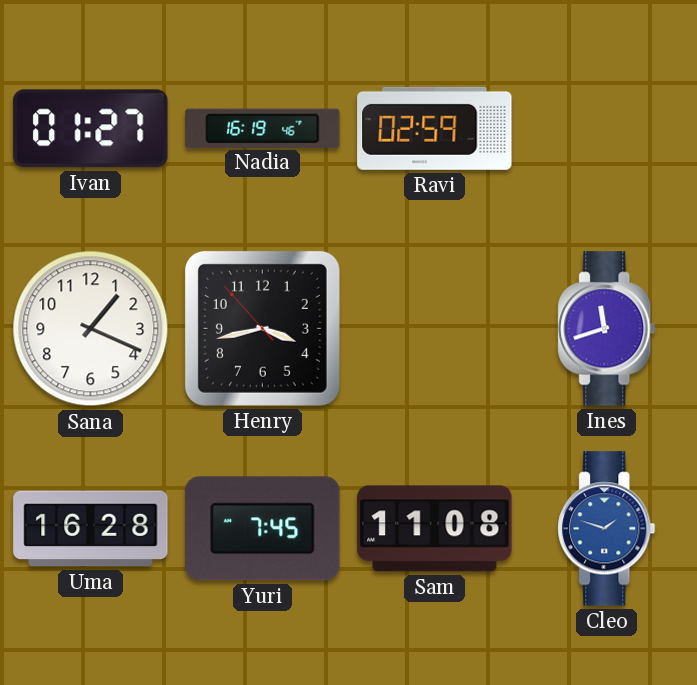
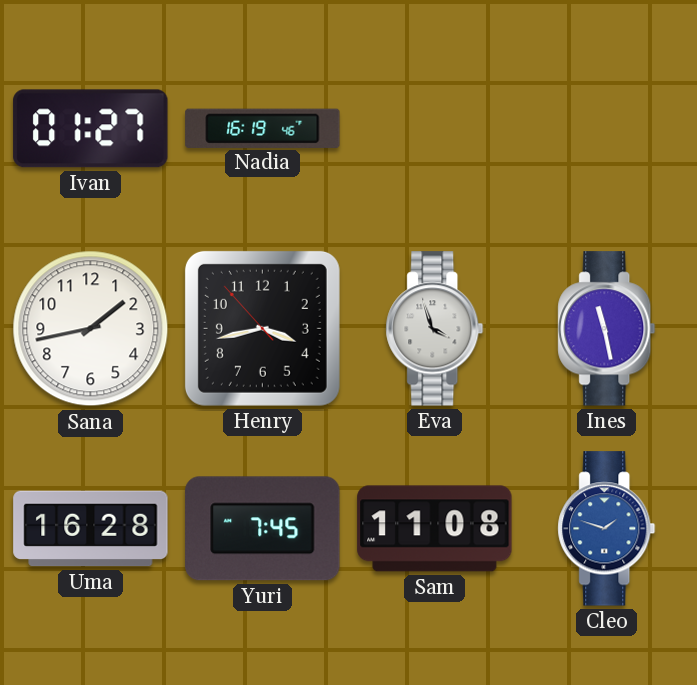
Ravi: 02:59 -> none
Sana: 1:19 -> 1:43
Eva: none -> 3:57
Ines: 11:42 -> 11:28
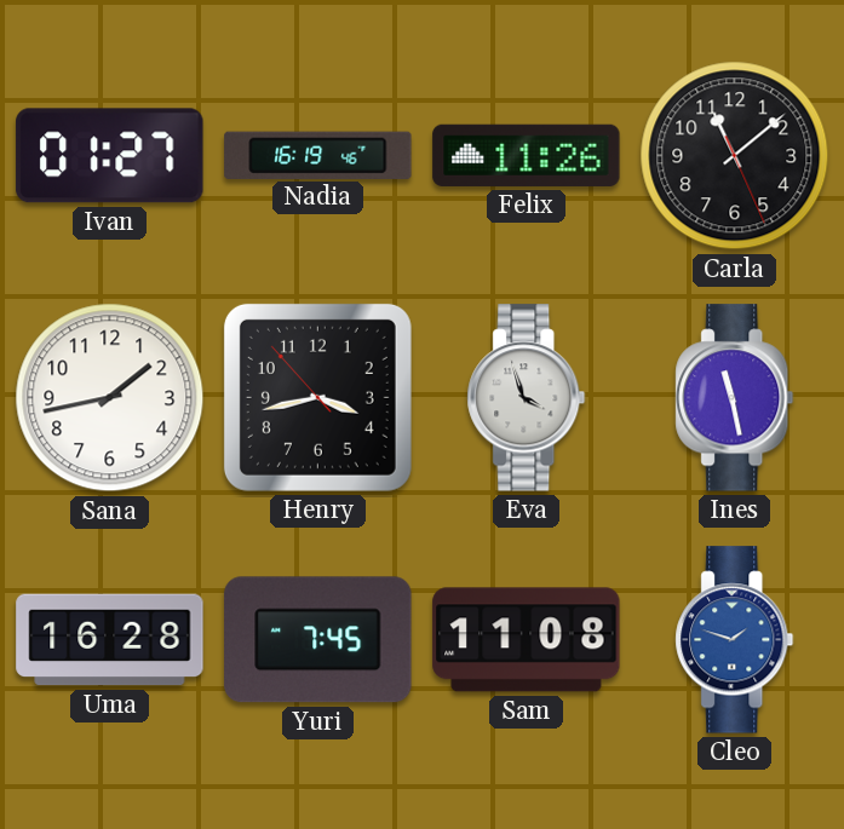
Felix: none -> 11:26
Carla: none -> 11:08
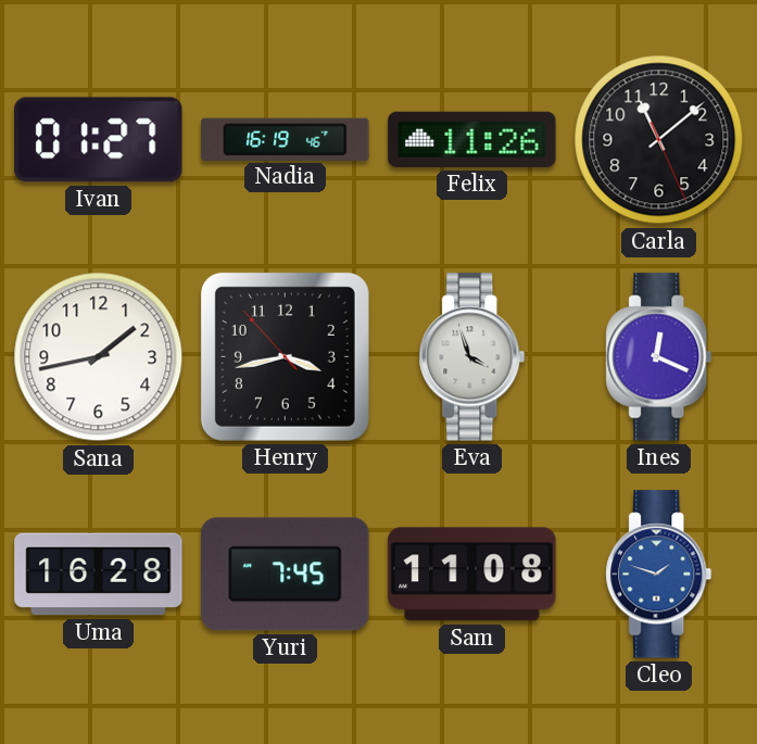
Ines: 11:28 -> 12:19
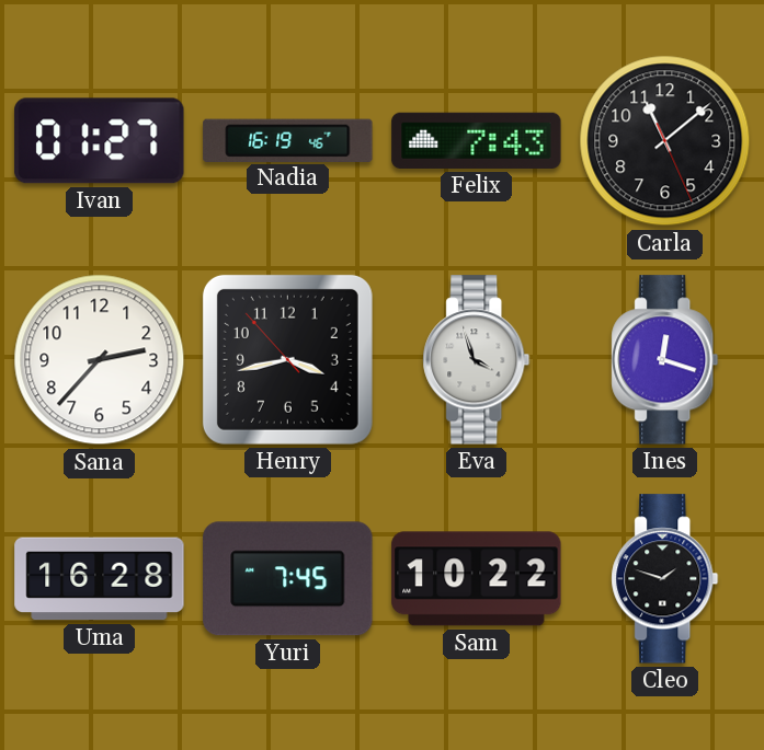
Felix: 11:26 -> 7:43
Sana: 1:43 -> 2:37
Ines: 12:19 -> 12:18
Sam: 11:08 -> 10:22
Cleo dial: blue -> black
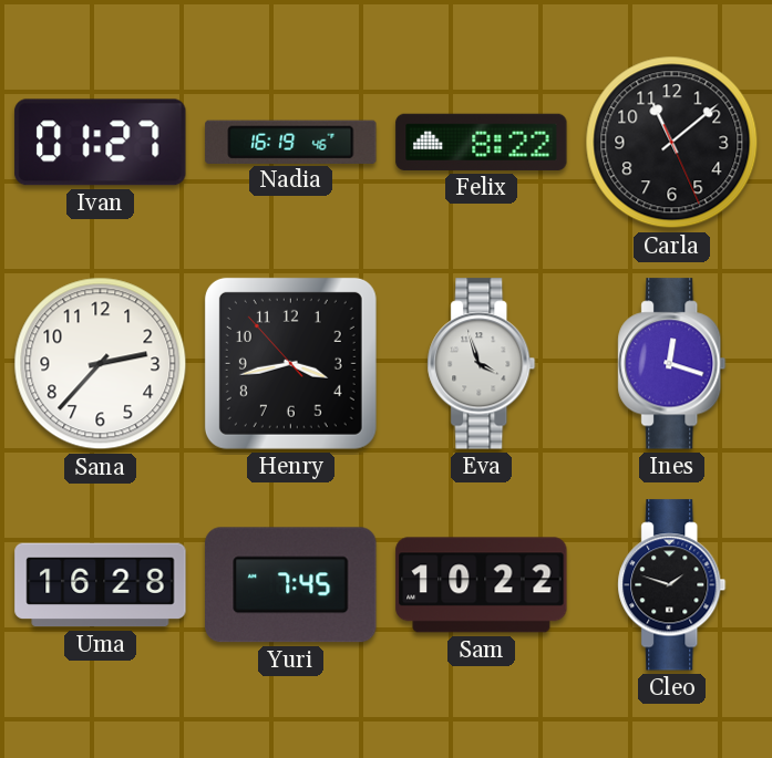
Felix: 7:43 -> 8:22
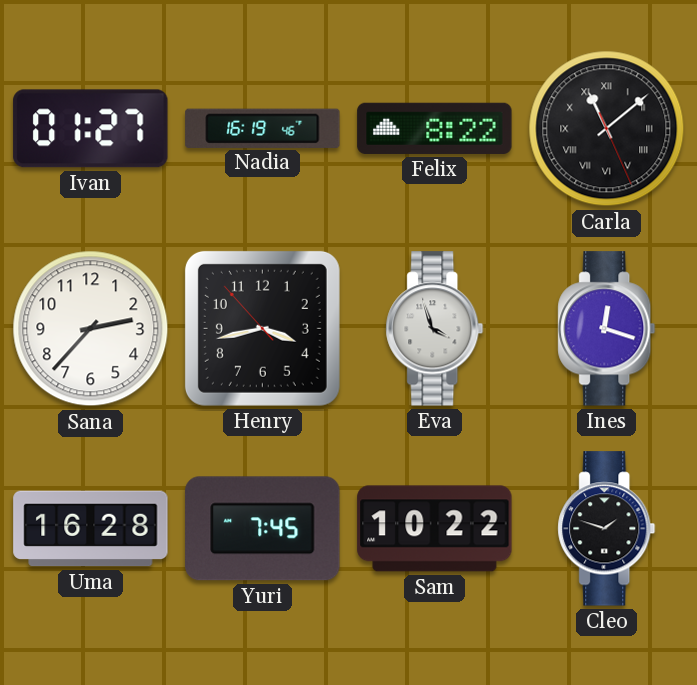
Carla numerals: Arabic -> Roman
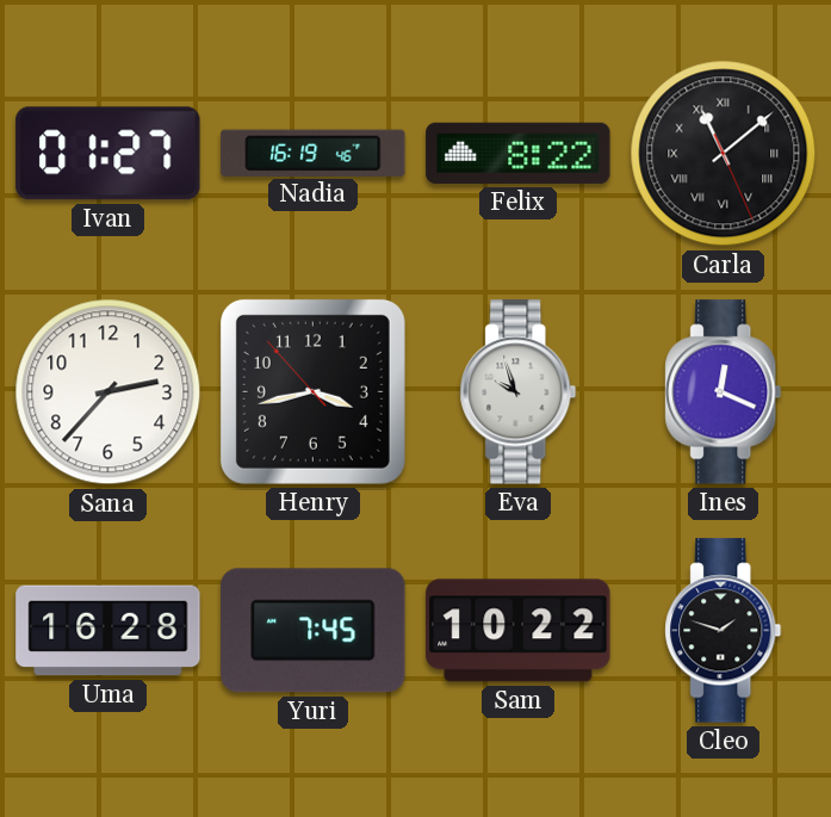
Eva: 3:57 -> 9:57
Ines: 12:18 -> 12:19
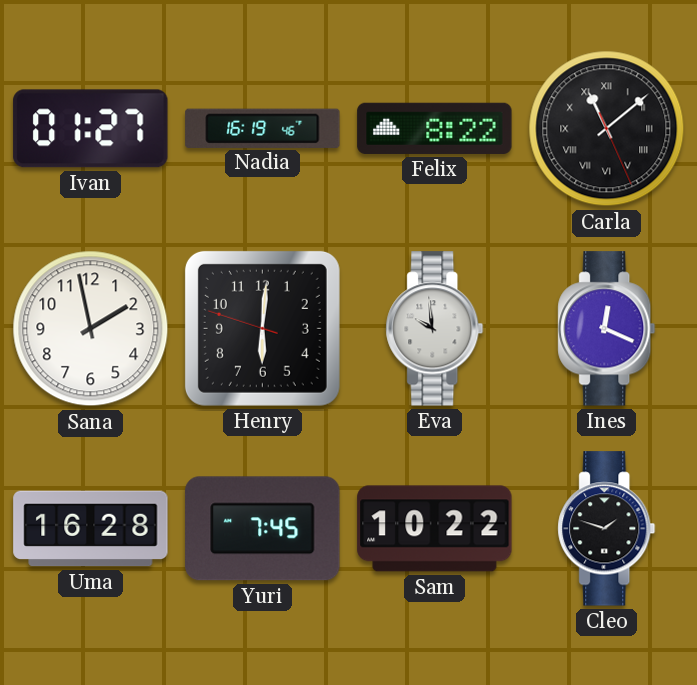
Sana: 2:37 -> 1:58
Henry: 3:42 -> 6:00
Eva: 9:57 -> 9:59
